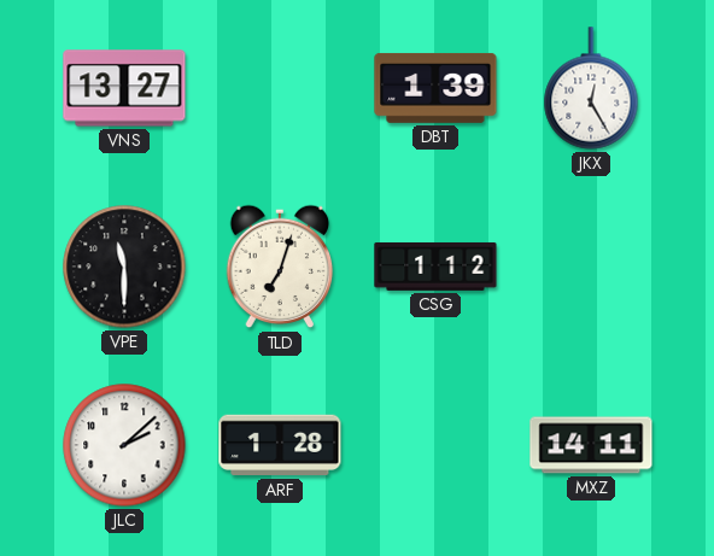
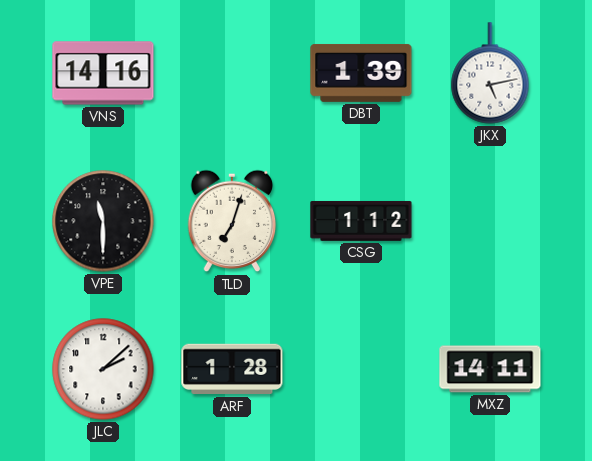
VNS: 13:27 -> 14:16
JKX: 12:25 -> 5:13
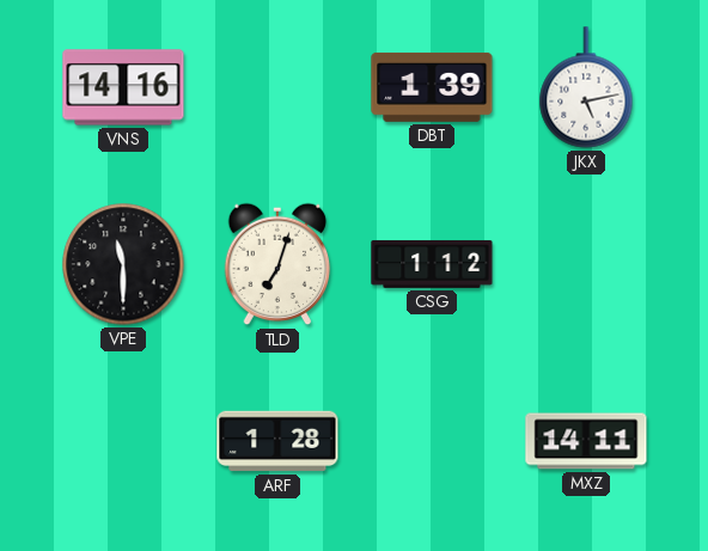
JLC: 2:08 -> none
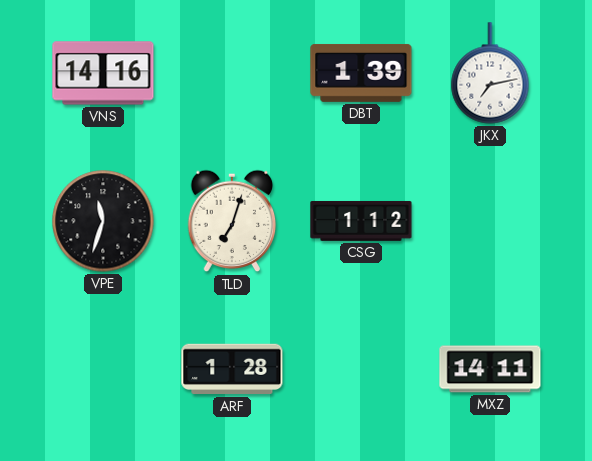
JKX: 5:13 -> 7:13
VPE: 11:30 -> 11:33
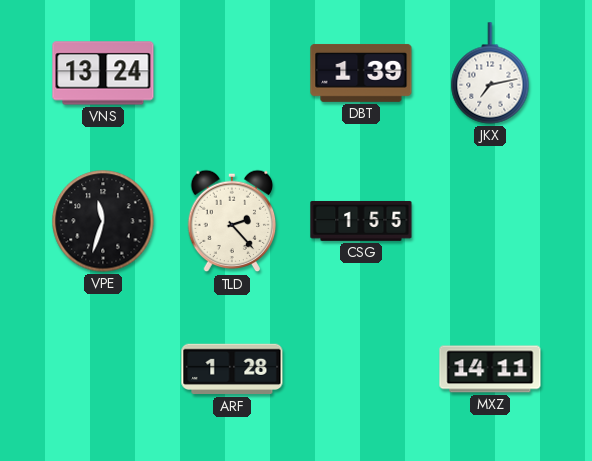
VNS: 14:16 -> 13:24
TLD: 7:03 -> 2:23
CSG: 1:12 -> 1:55
